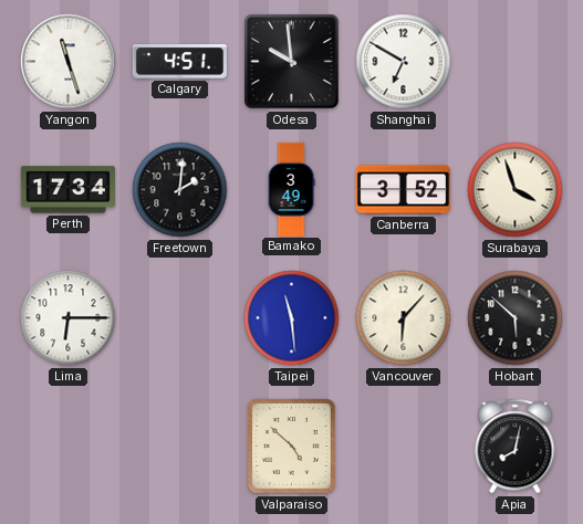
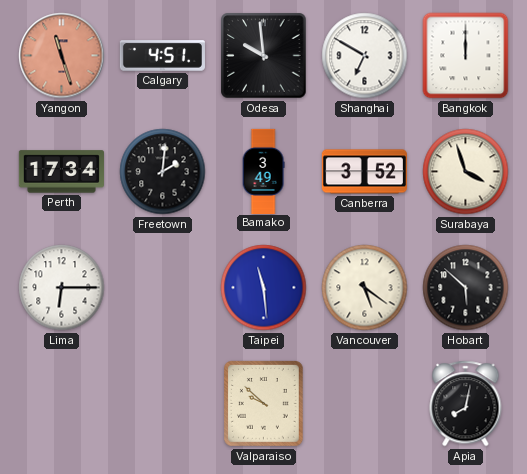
Yangon dial: white -> salmon
Bangkok: none -> 12:00
Vancouver: 6:07 -> 5:21
Valparaiso: 4:52 -> 9:52
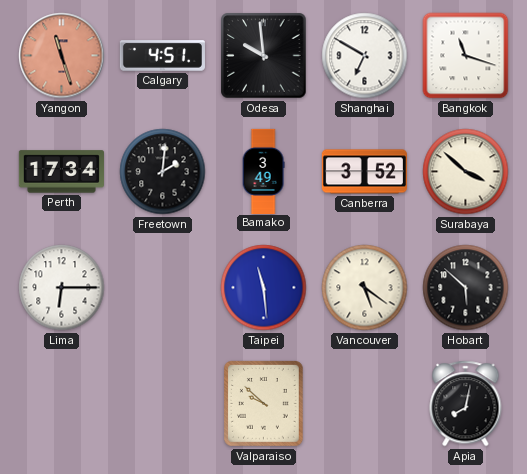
Bangkok: 12:00 -> 11:18
Surabaya: 3:57 -> 3:52
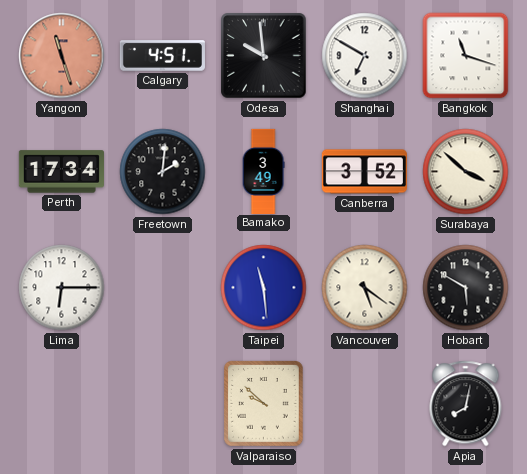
Hobart: 5:52 -> 5:50
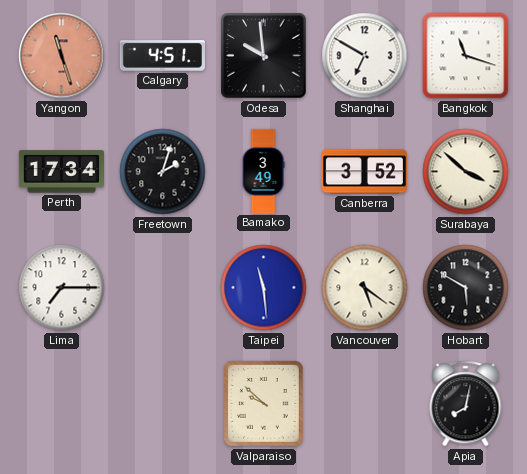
Freetown: 2:01 -> 2:03
Lima: 6:15 -> 7:15
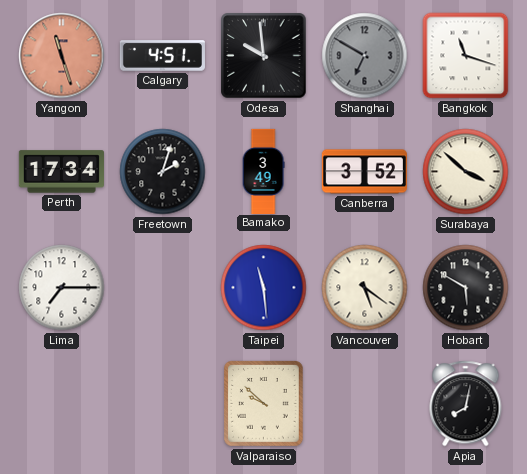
Shanghai dial: white -> grey
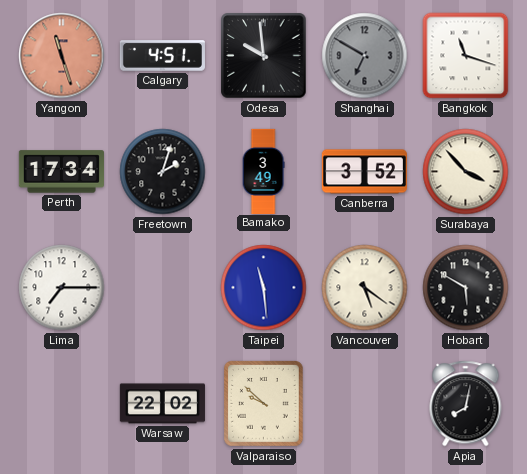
Surabaya: 3:52 -> 3:53
Warsaw: none -> 22:02
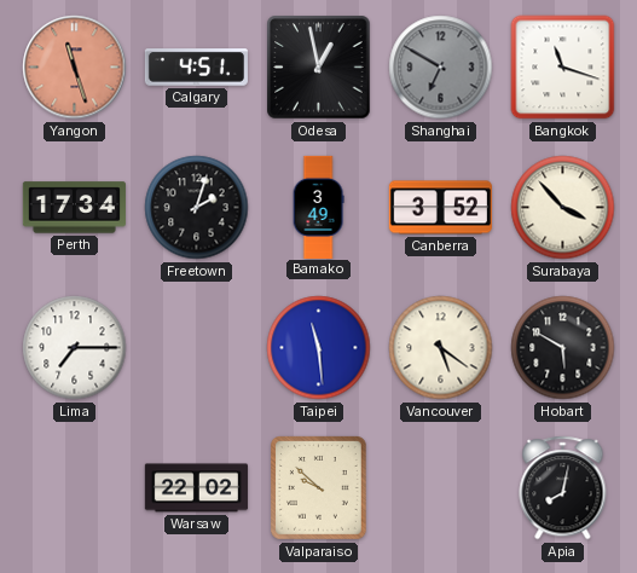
Odesa: 9:59 -> 12:58
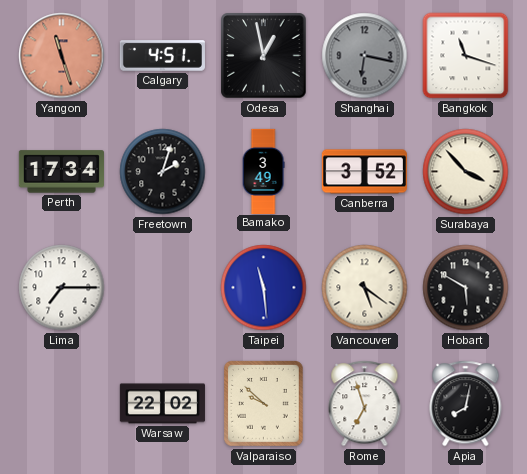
Shanghai: 6:50 -> 6:17
Rome: none -> 6:57
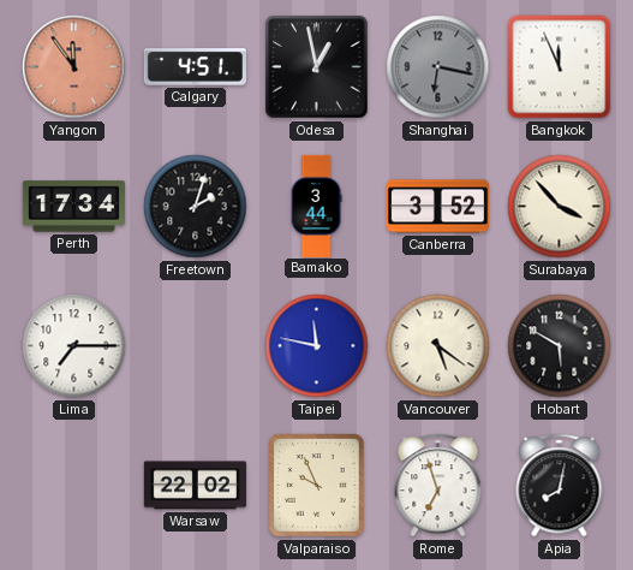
Yangon: 11:27 -> 11:54
Bangkok: 11:18 -> 11:56
Bamako: 3:49 -> 3:44
Taipei: 11:29 -> 11:47
Valparaiso: 9:52 -> 9:56
